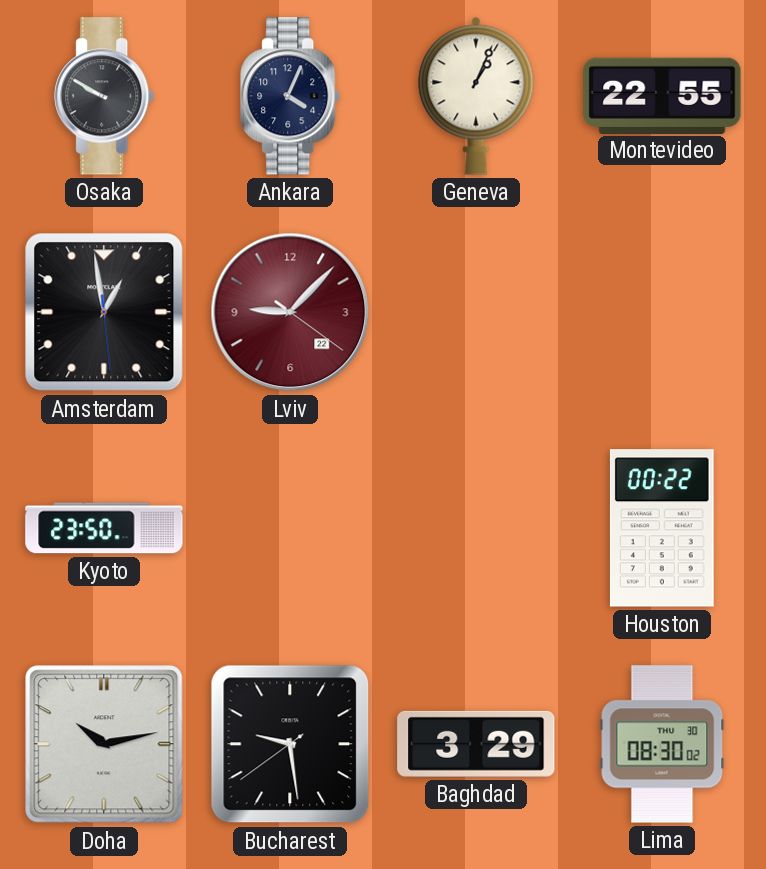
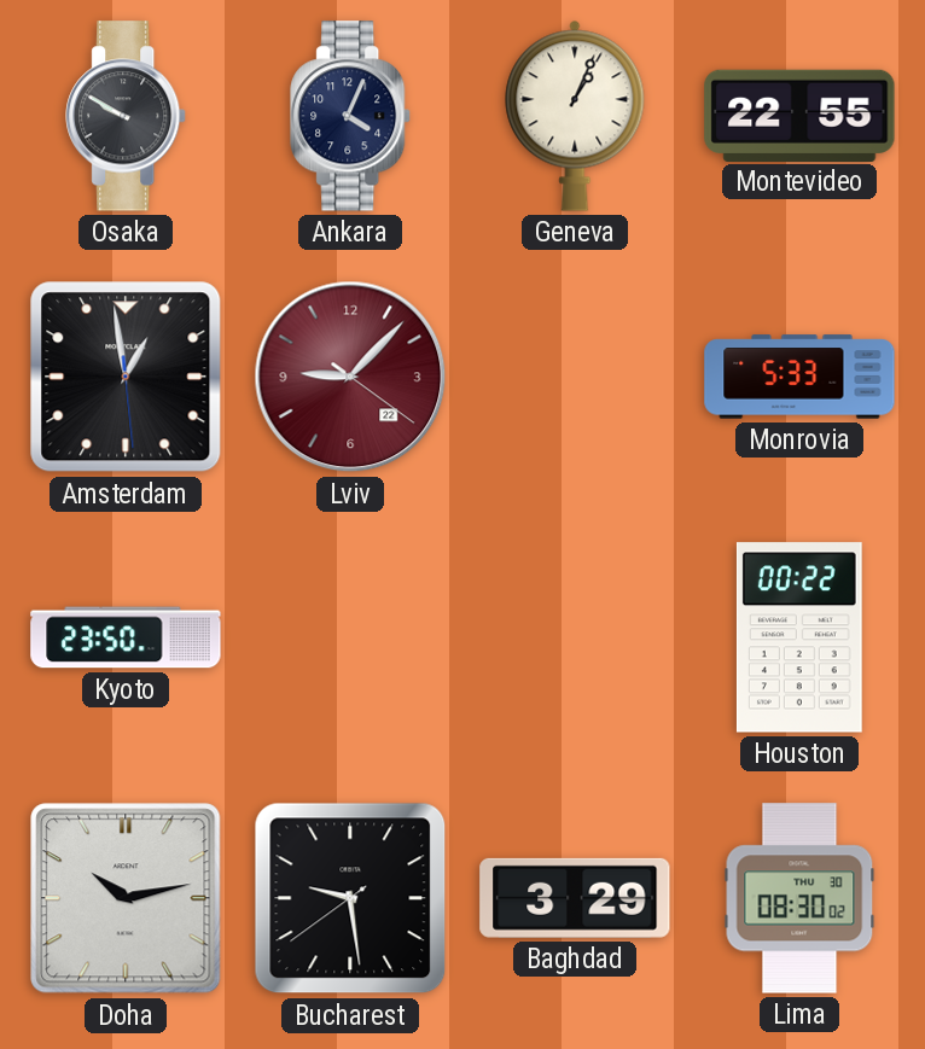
Monrovia: none -> 5:33
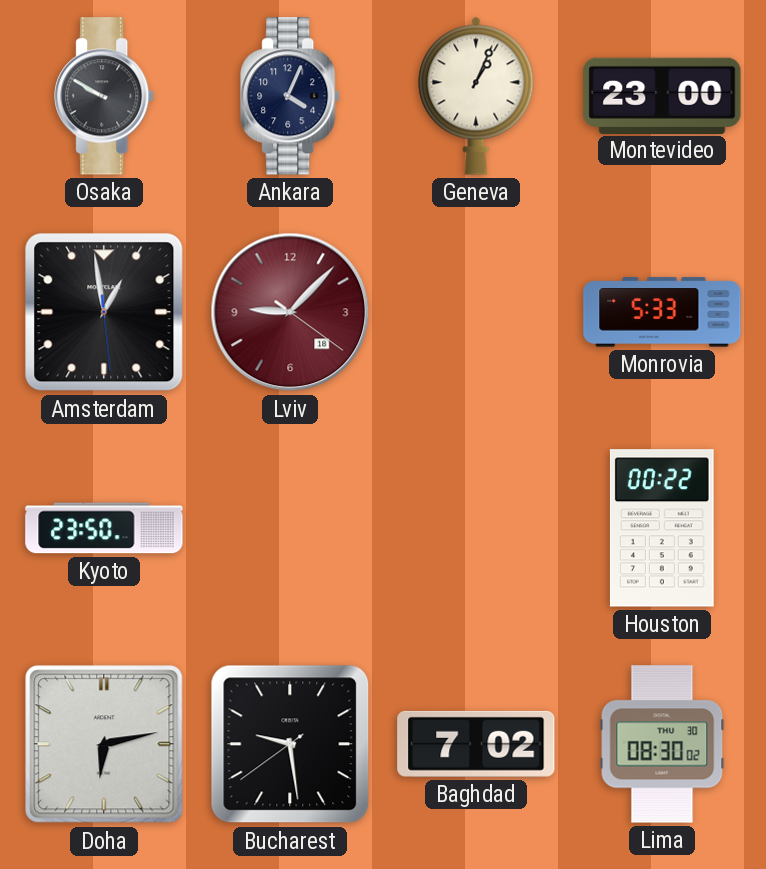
Montevideo: 22:55 -> 23:00
Lviv date: 22 -> 18
Doha: 10:13 -> 6:13
Baghdad: 3:29 -> 7:02
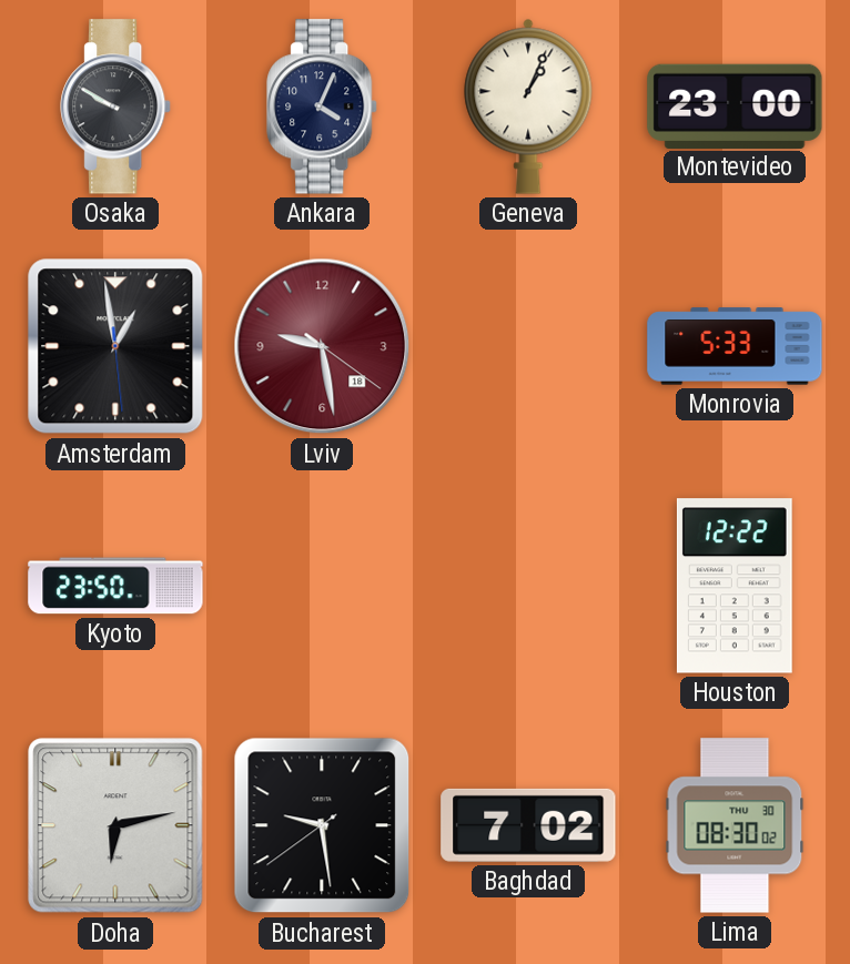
Lviv: 9:07 -> 9:28
Houston: 00:22 -> 12:22
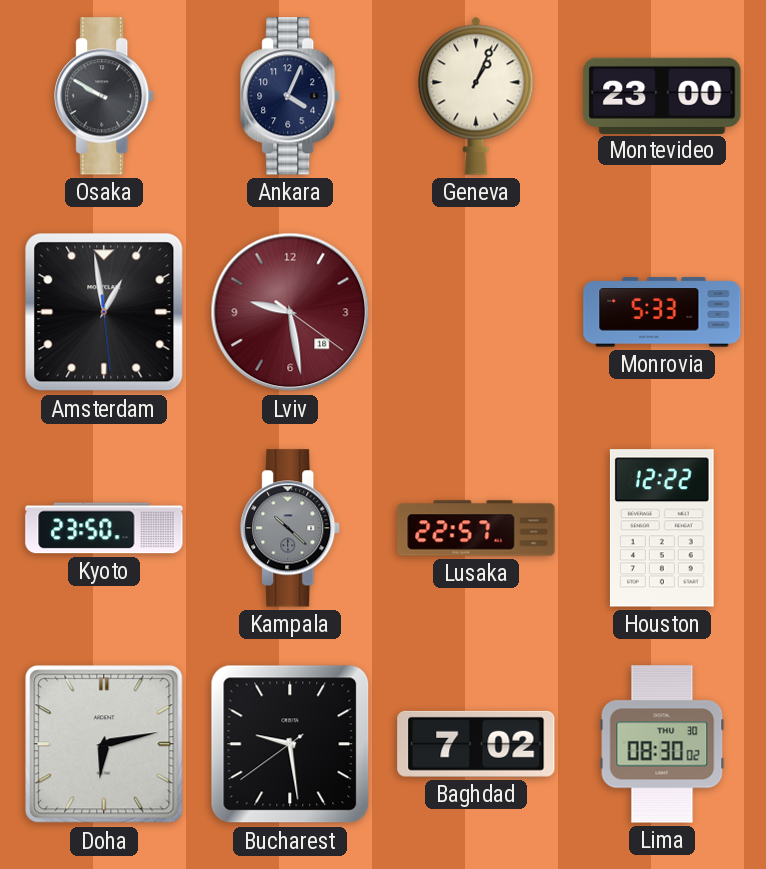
Kampala: none -> 10:22
Lusaka: none -> 22:57
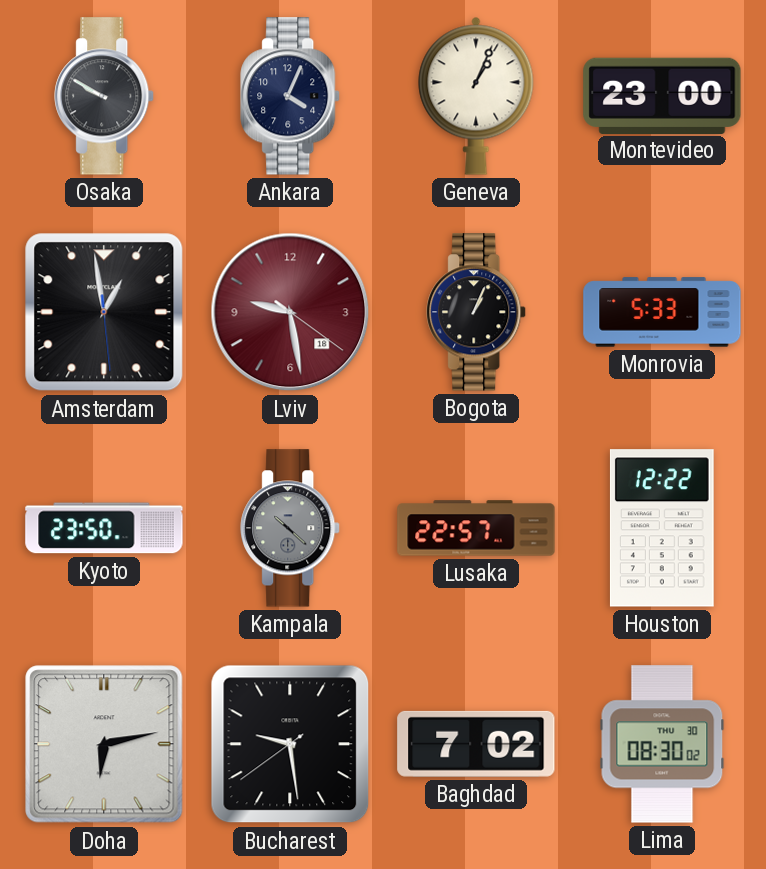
Bogota: none -> 1:04
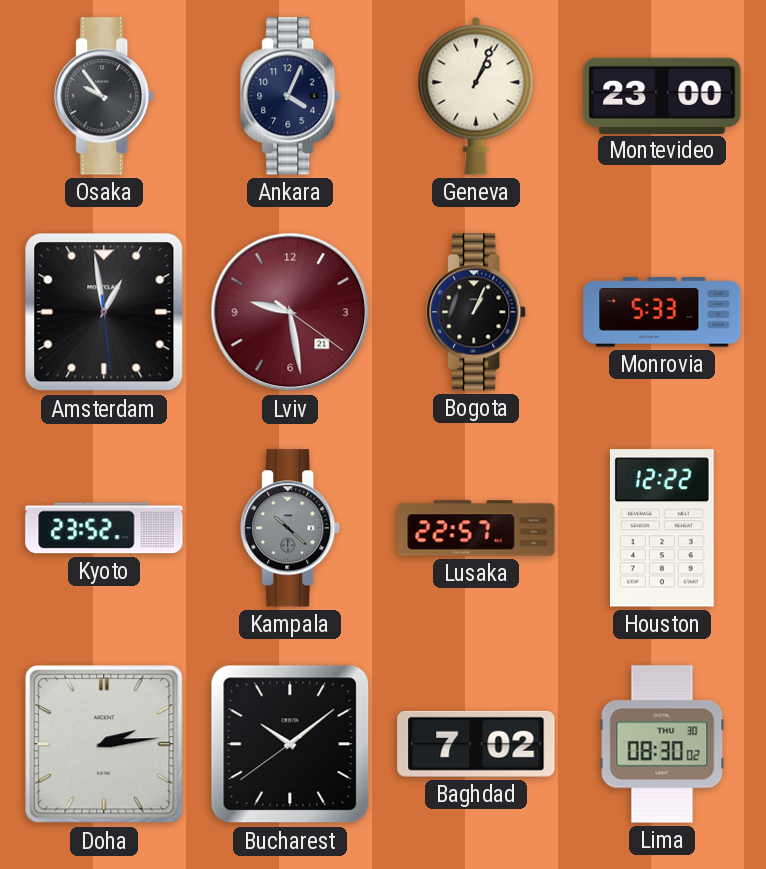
Osaka: 9:50 -> 9:54
Lviv date: 18 -> 21
Kyoto: 23:50 -> 23:52
Doha: 6:13 -> 2:14
Bucharest: 9:28 -> 10:08
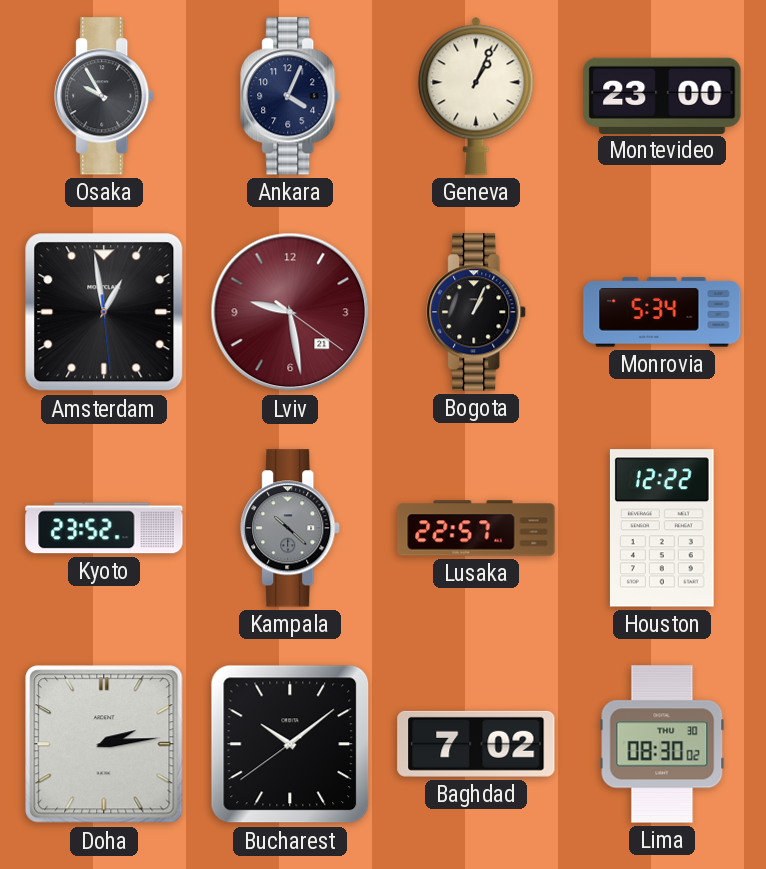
Osaka: 9:54 -> 9:55
Monrovia: 5:33 -> 5:34
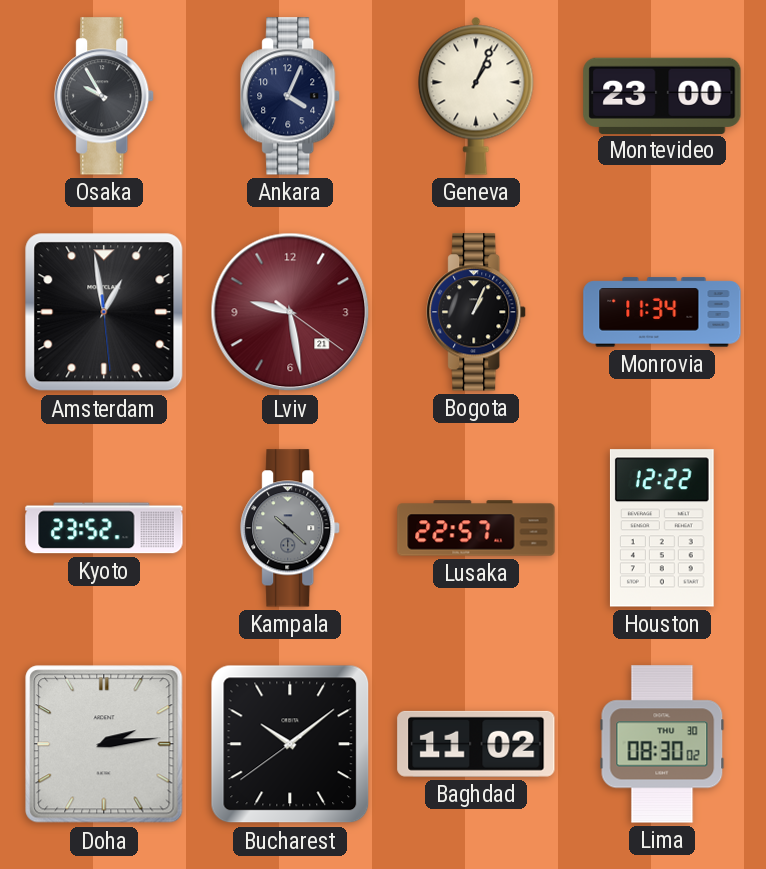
Monrovia: 5:34 -> 11:34
Baghdad: 7:02 -> 11:02
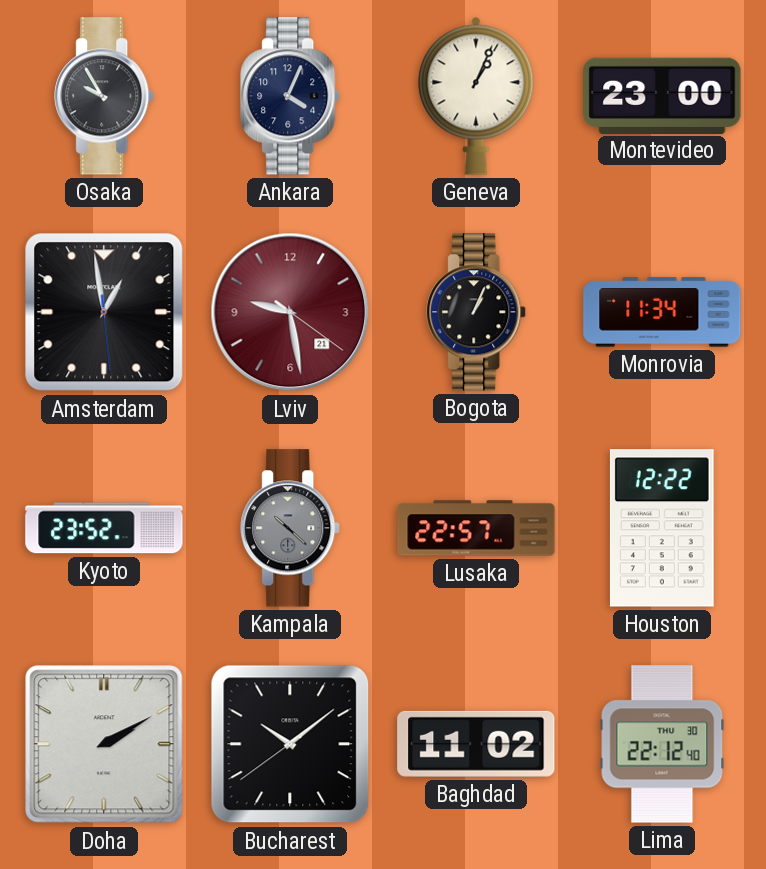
Doha: 2:14 -> 2:10
Lima: 08:30 -> 22:12
